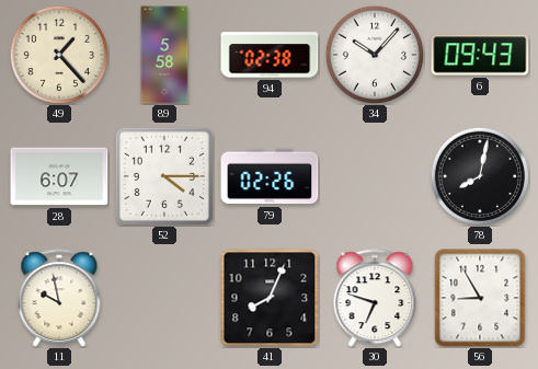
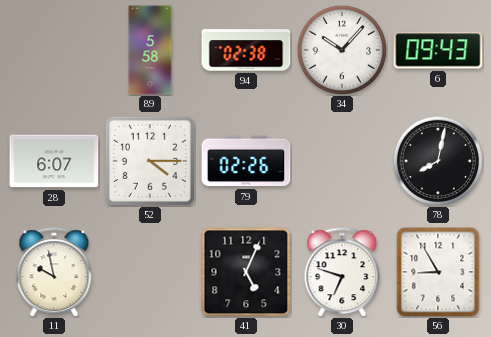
49: 1:23 -> none
41: 8:04 -> 5:04
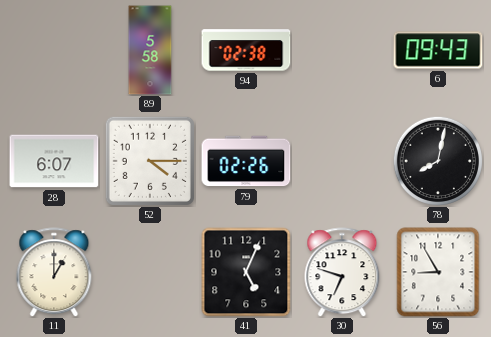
34: 10:07 -> none
11: 9:58 -> 1:00
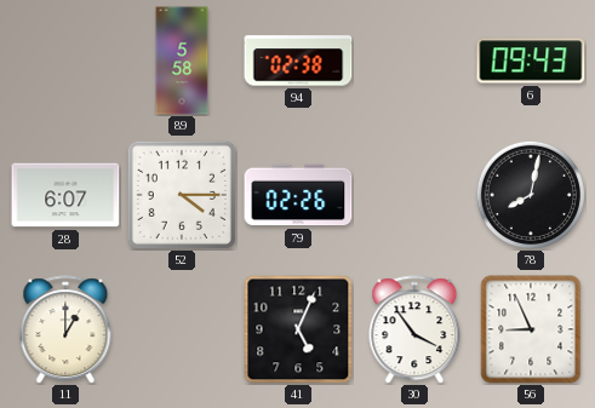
30: 6:48 -> 3:54
56: 8:55 -> 8:56
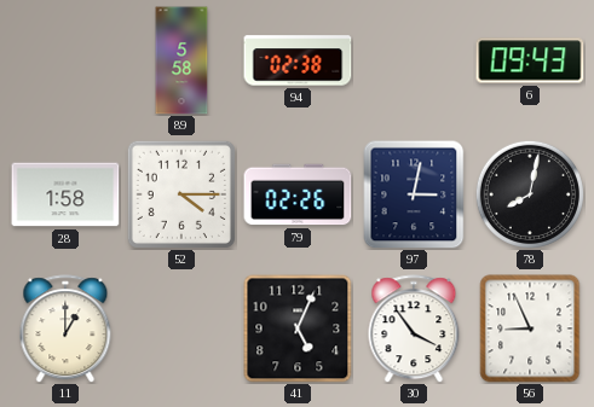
28: 6:07 -> 1:58
97: none -> 3:02
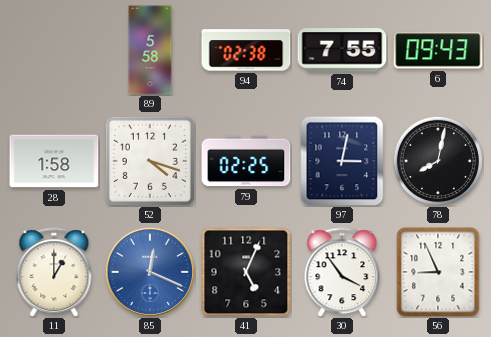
74: none -> 7:55
52: 4:15 -> 4:18
79: 02:26 -> 02:25
85: none -> 12:19
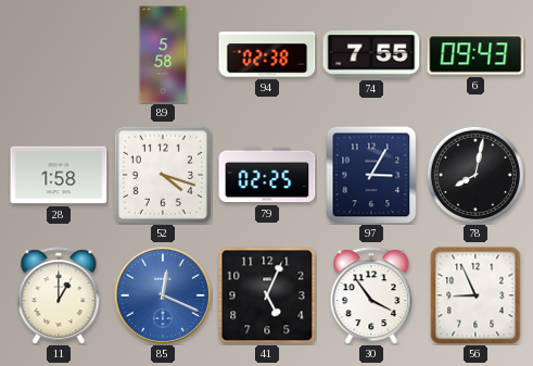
97: 3:02 -> 3:05
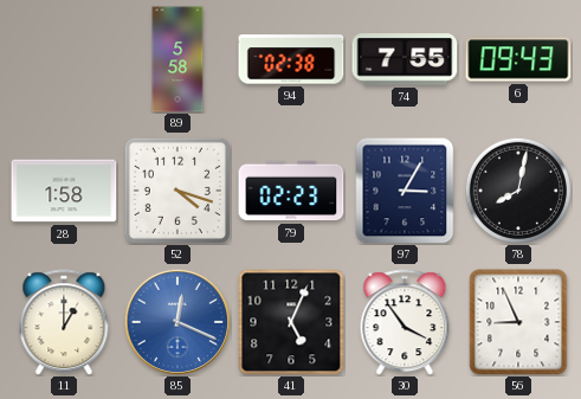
79: 02:25 -> 02:23
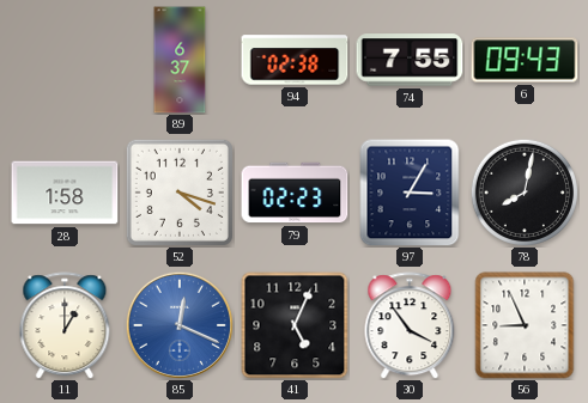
89: 5:58 -> 6:37
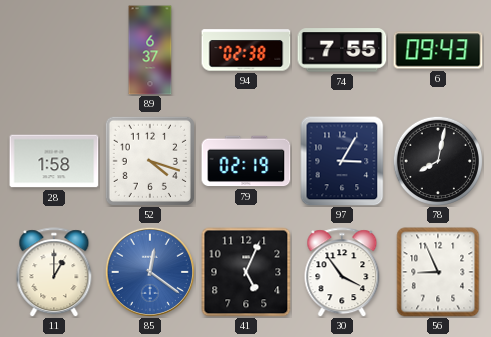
79: 02:23 -> 02:19
85: 12:19 -> 12:21
